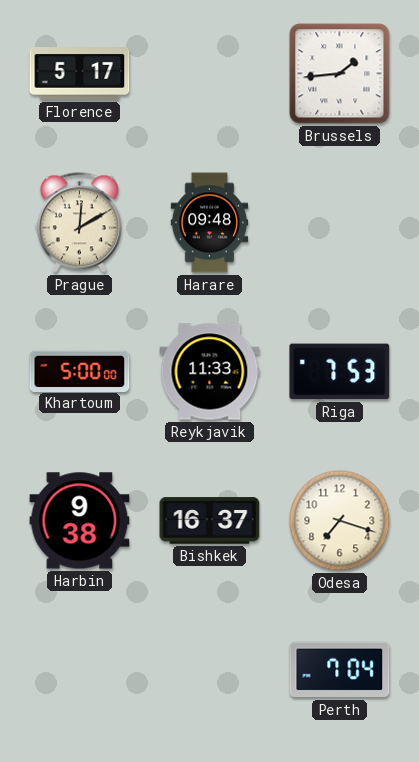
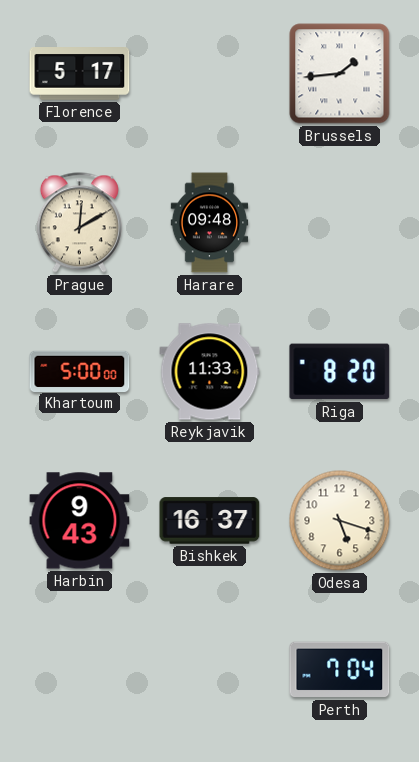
Riga: 7:53 -> 8:20
Harbin: 9:38 -> 9:43
Odesa: 7:18 -> 5:18
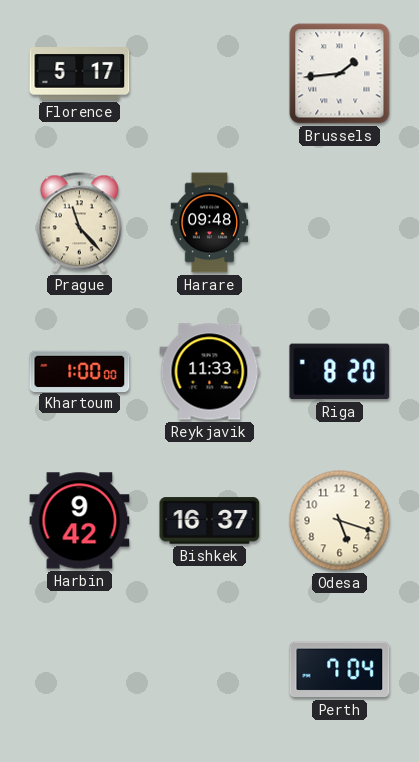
Prague: 12:10 -> 11:23
Khartoum: 5:00 -> 1:00
Harbin: 9:43 -> 9:42
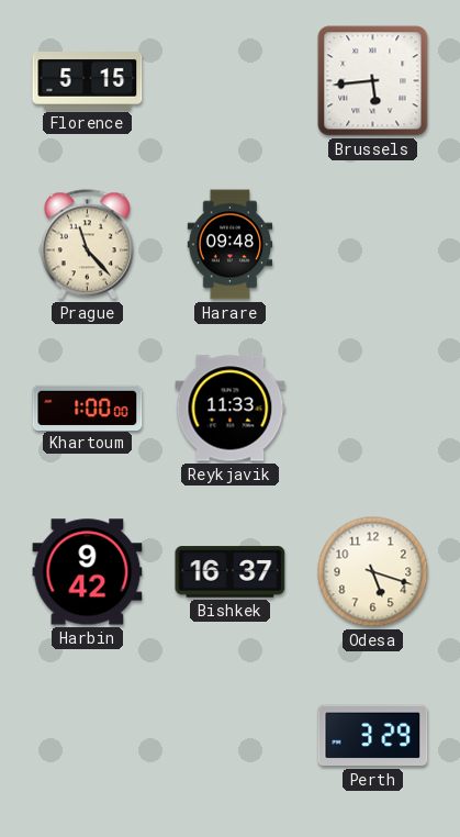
Florence: 5:17 -> 5:15
Brussels: 1:44 -> 5:44
Riga: 8:20 -> none
Perth: 7:04 -> 3:29
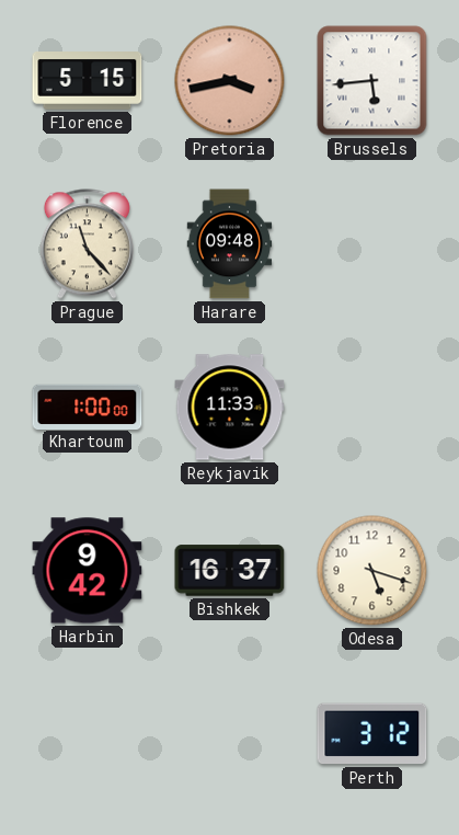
Pretoria: none -> 3:43
Perth: 3:29 -> 3:12
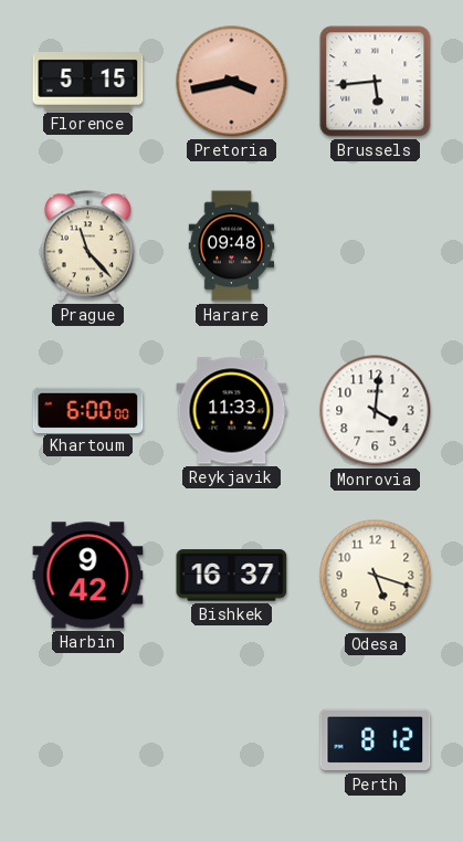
Khartoum: 1:00 -> 6:00
Monrovia: none -> 4:01
Perth: 3:12 -> 8:12
